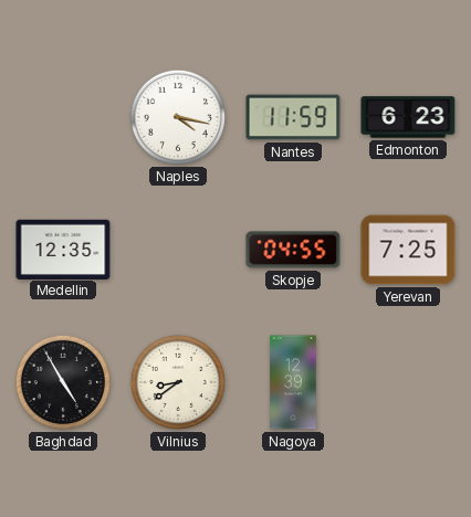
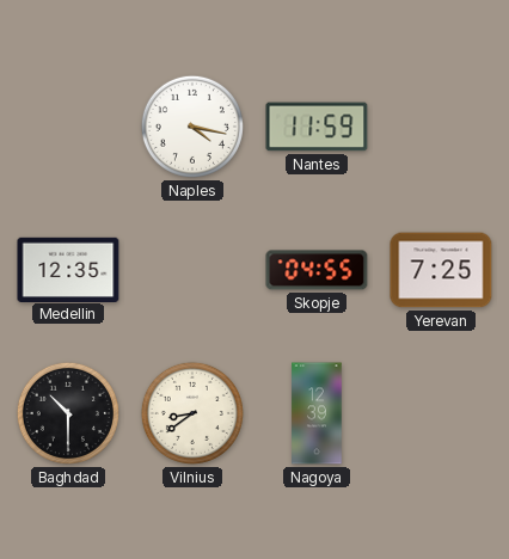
Edmonton: 6:23 -> none
Baghdad: 4:55 -> 10:30
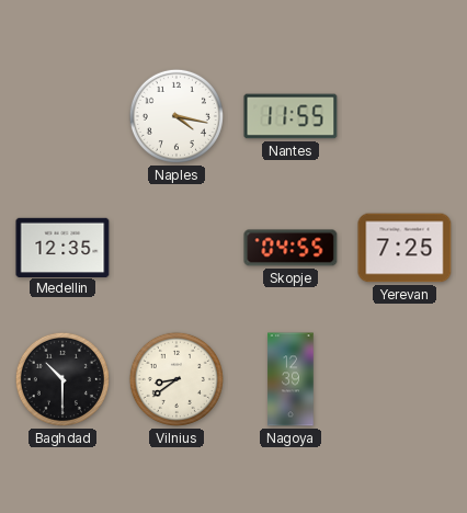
Nantes: 11:59 -> 11:55
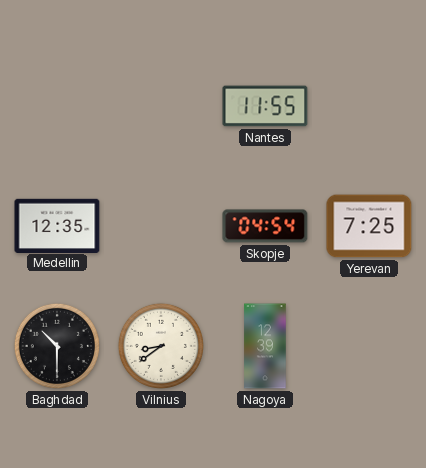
Naples: 4:17 -> none
Skopje: 04:55 -> 04:54
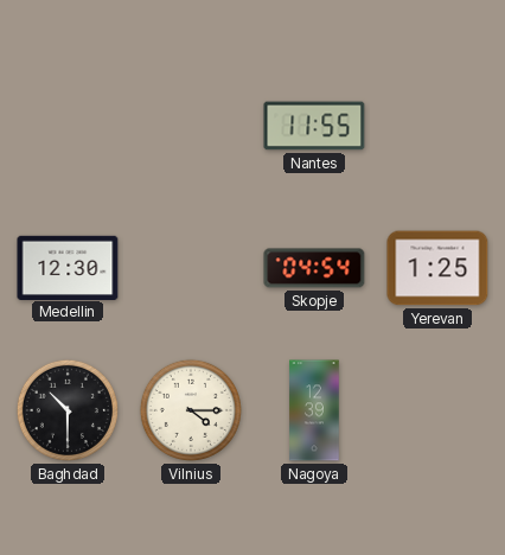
Medellin: 12:35 -> 12:30
Yerevan: 7:25 -> 1:25
Vilnius: 8:39 -> 4:15
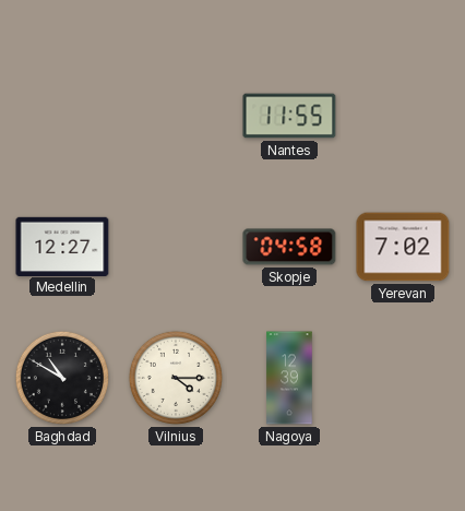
Medellin: 12:30 -> 12:27
Skopje: 04:54 -> 04:58
Yerevan: 1:25 -> 7:02
Baghdad: 10:30 -> 10:50
